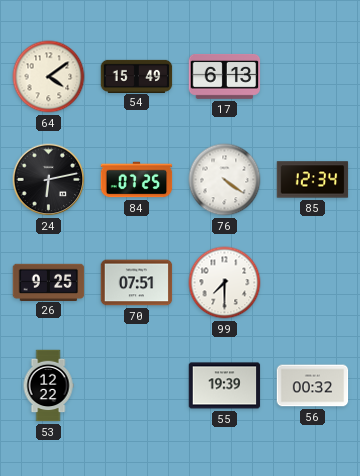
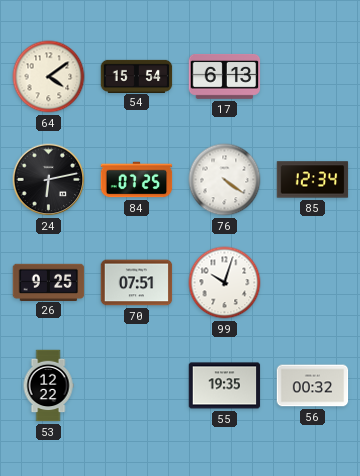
54: 15:49 -> 15:54
99: 7:30 -> 10:03
55: 19:39 -> 19:35
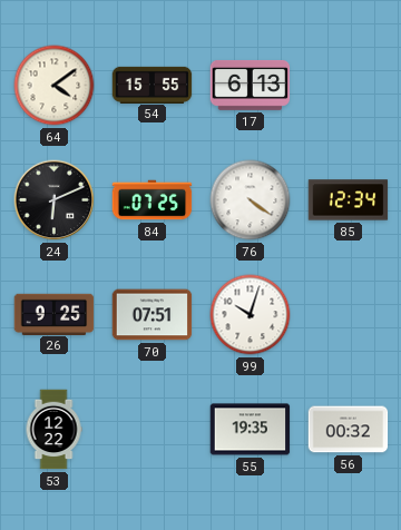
54: 15:54 -> 15:55
24: 6:13 -> 6:11
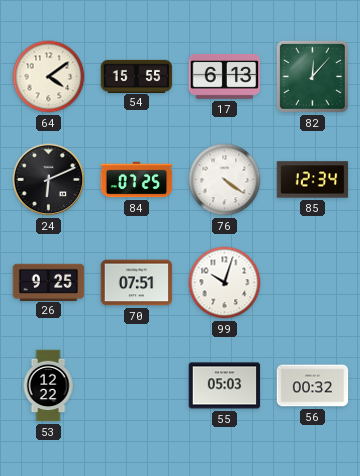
82: none -> 12:07
55: 19:35 -> 05:03
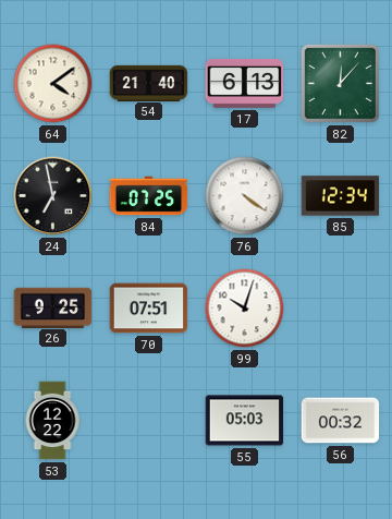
54: 15:55 -> 21:40
24: 6:11 -> 6:58
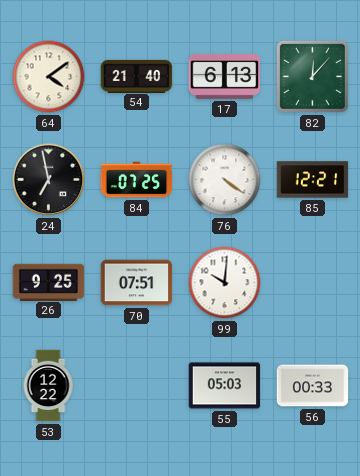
85: 12:34 -> 12:21
99: 10:03 -> 10:01
56: 00:32 -> 00:33
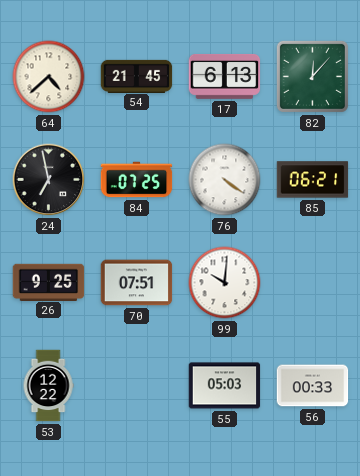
64: 4:09 -> 4:38
54: 21:40 -> 21:45
85: 12:21 -> 06:21
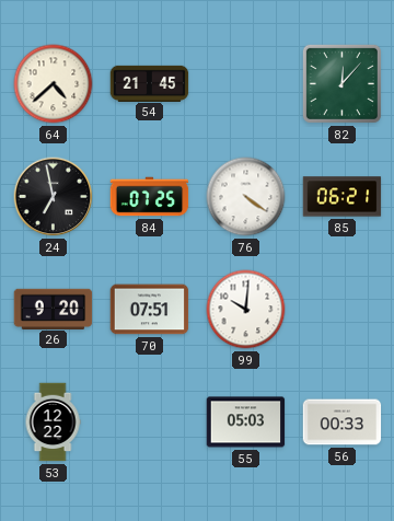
17: 6:13 -> none
26: 9:25 -> 9:20
